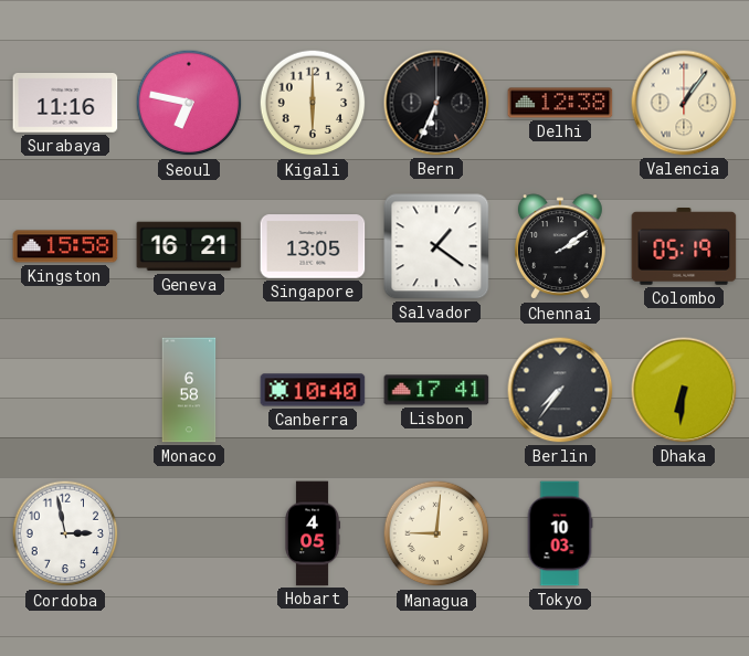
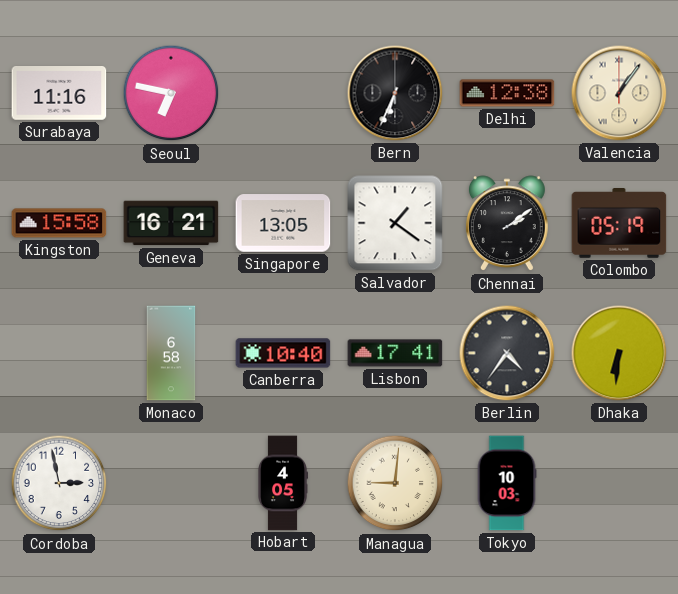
Kigali: 6:00 -> none
Berlin: 7:36 -> 4:36
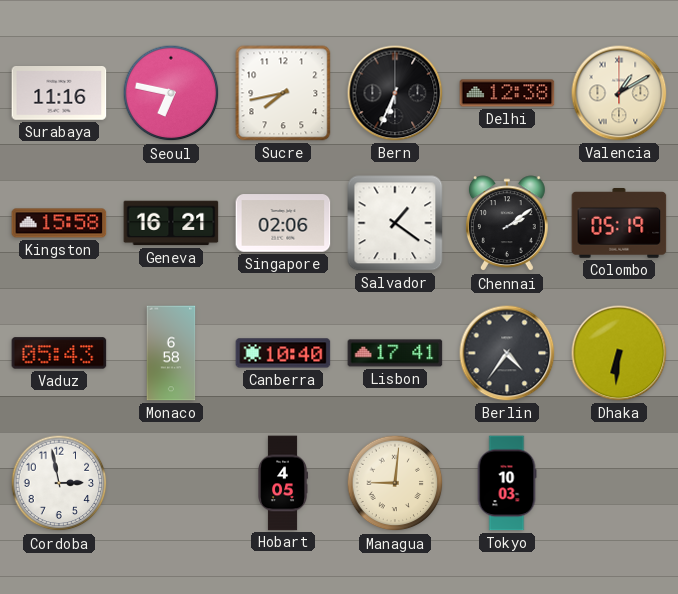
Sucre: none -> 7:43
Valencia: 1:06 -> 1:10
Singapore: 13:05 -> 02:06
Vaduz: none -> 05:43
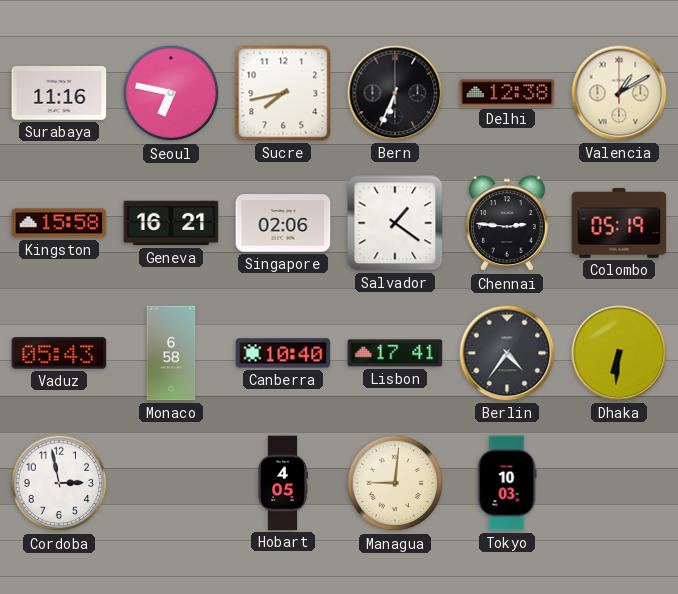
Chennai: 2:09 -> 2:46
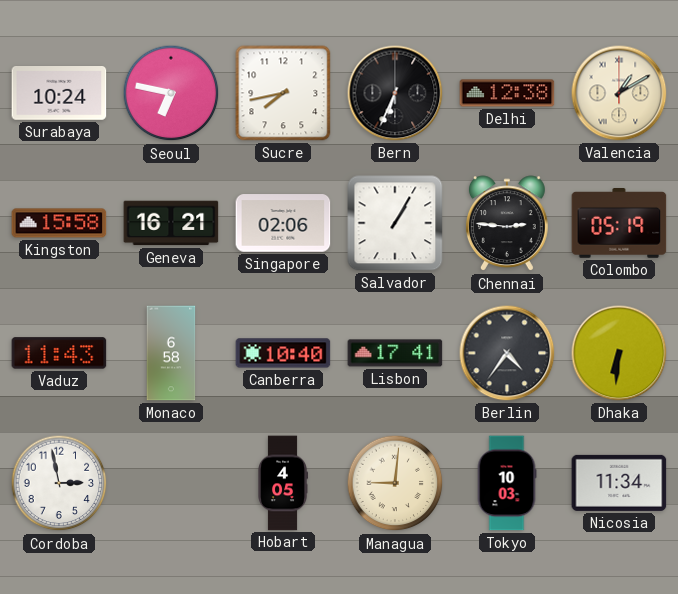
Surabaya: 11:16 -> 10:24
Salvador: 1:21 -> 1:05
Vaduz: 05:43 -> 11:43
Nicosia: none -> 11:34
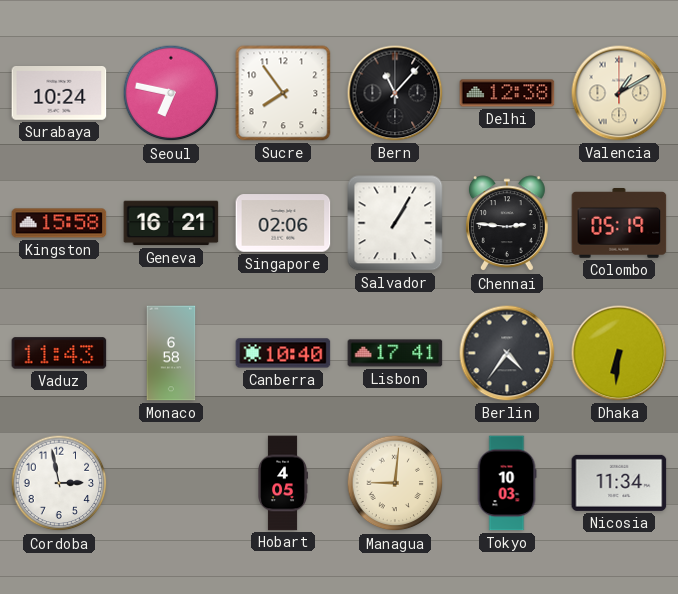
Sucre: 7:43 -> 7:54
Bern: 6:34 -> 11:07
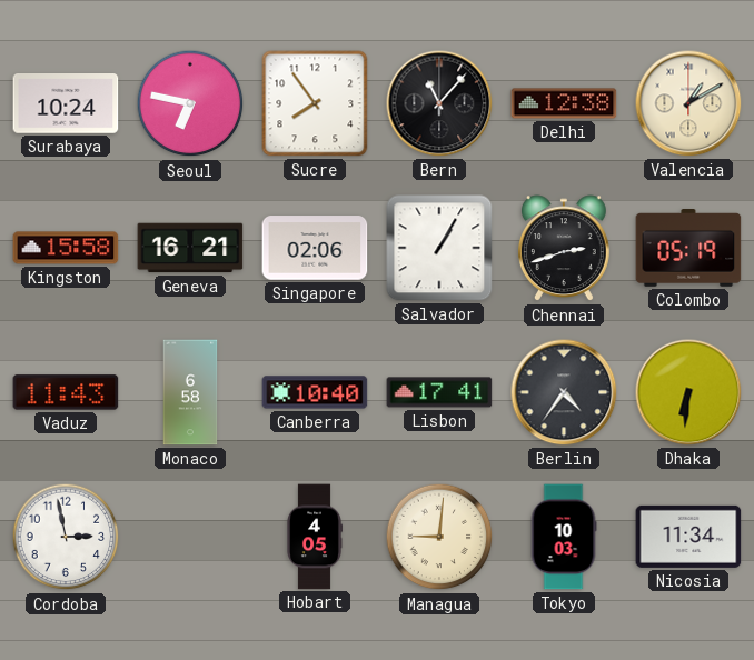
Chennai: 2:46 -> 2:42
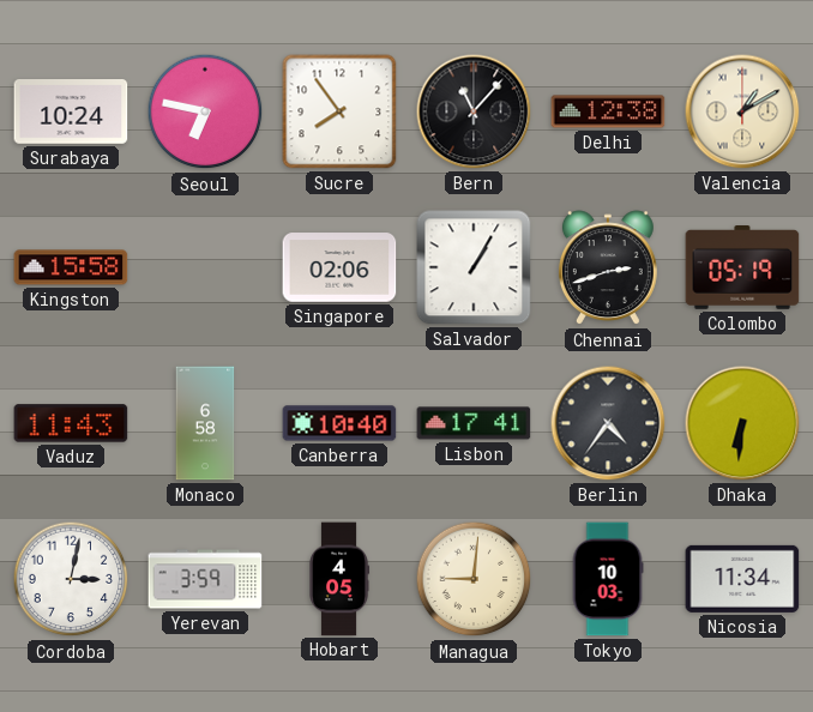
Geneva: 16:21 -> none
Cordoba: 2:58 -> 3:02
Yerevan: none -> 3:59
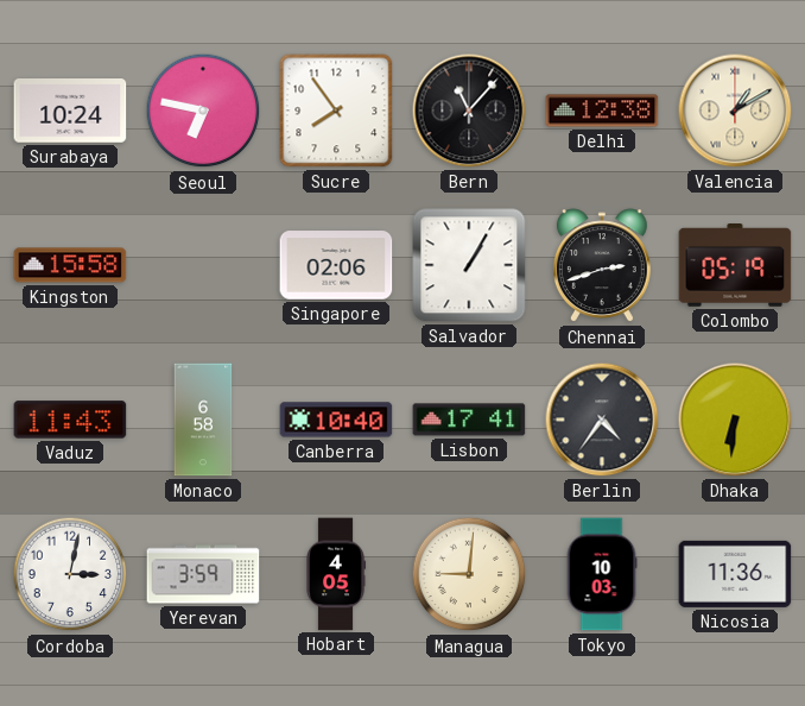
Nicosia: 11:34 -> 11:36
